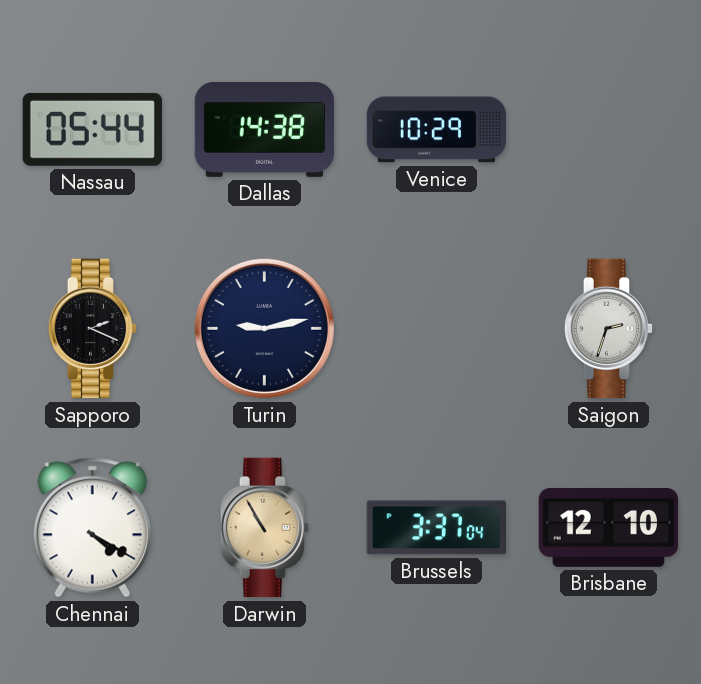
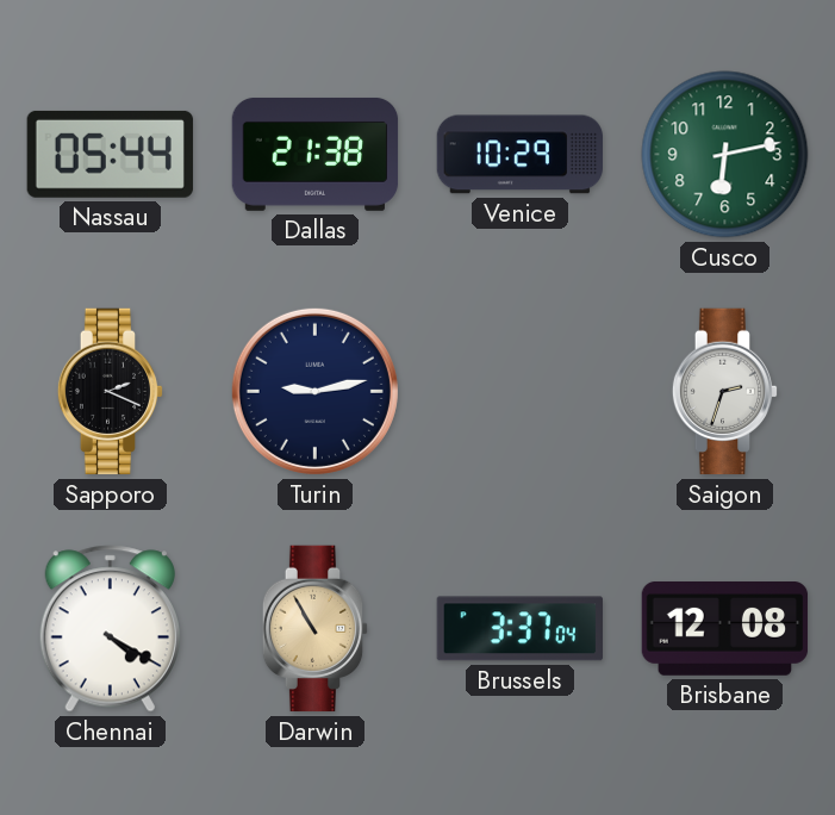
Dallas: 14:38 -> 21:38
Cusco: none -> 6:13
Brisbane: 12:10 -> 12:08
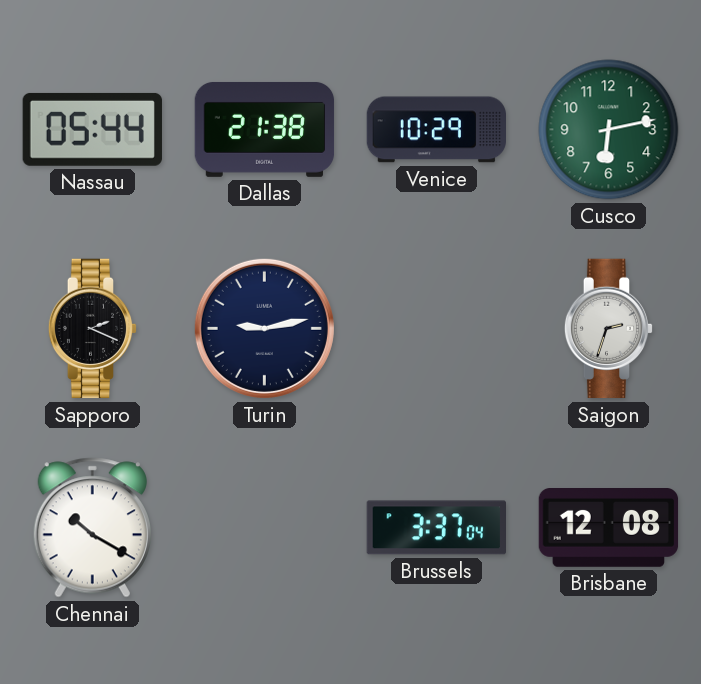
Chennai: 4:20 -> 10:20
Darwin: 10:55 -> none
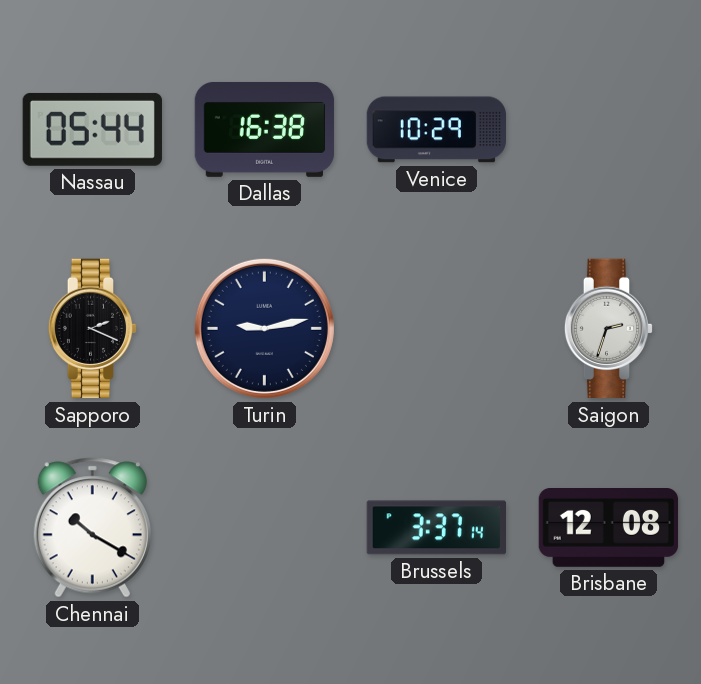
Dallas: 21:38 -> 16:38
Cusco: 6:13 -> none
Brussels: 3:37:04 -> 3:37:14
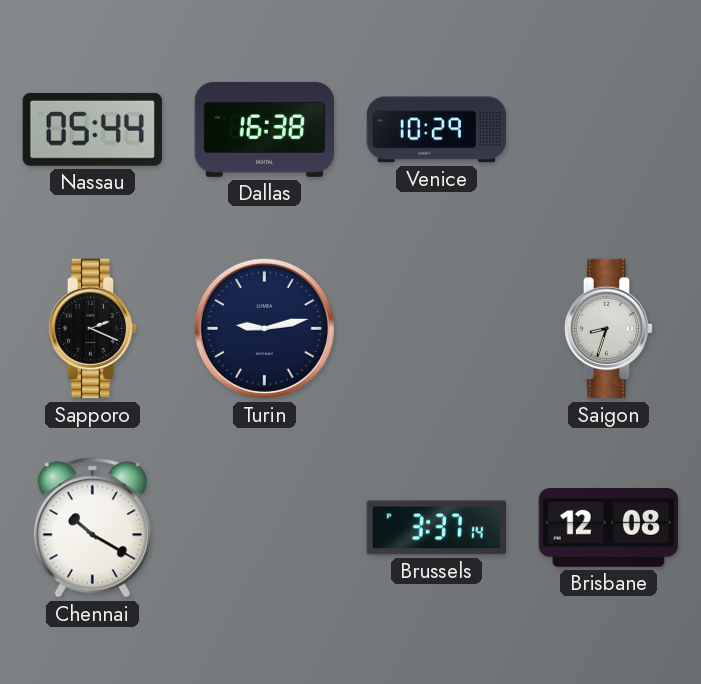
Saigon: 2:33 -> 8:33
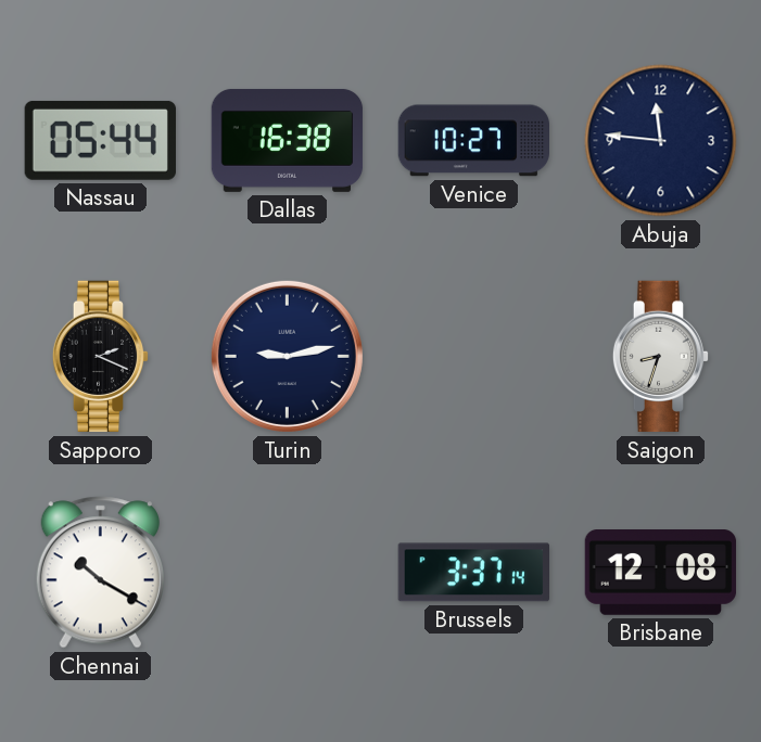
Venice: 10:29 -> 10:27
Abuja: none -> 11:46
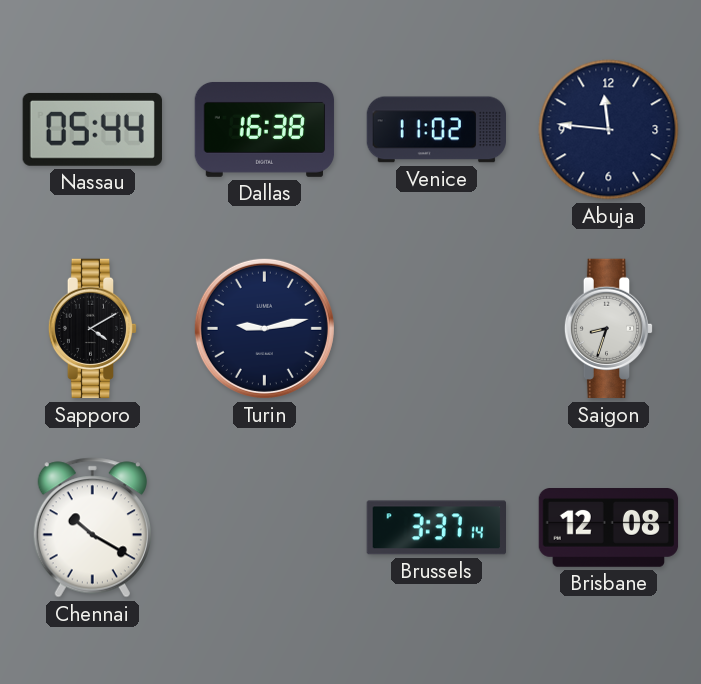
Venice: 10:27 -> 11:02
Sapporo: 2:19 -> 4:10
